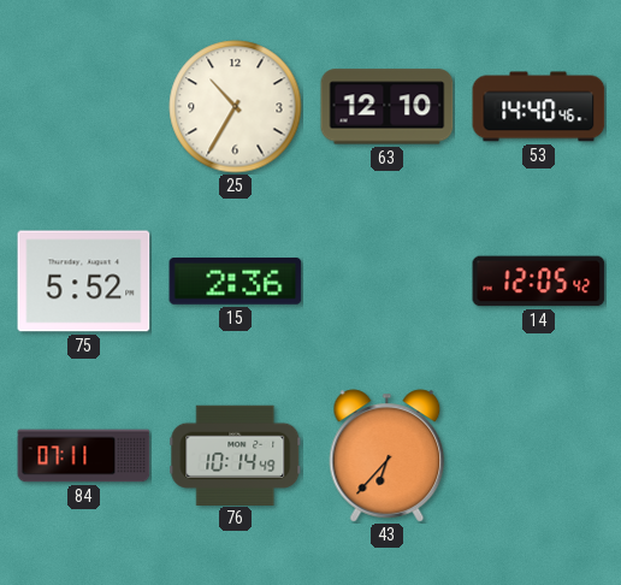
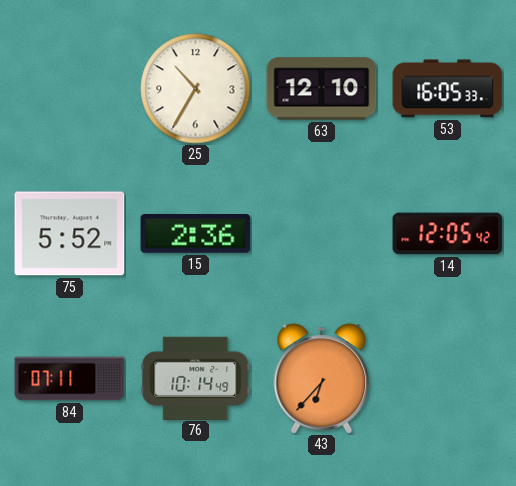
53: 14:40 -> 16:05
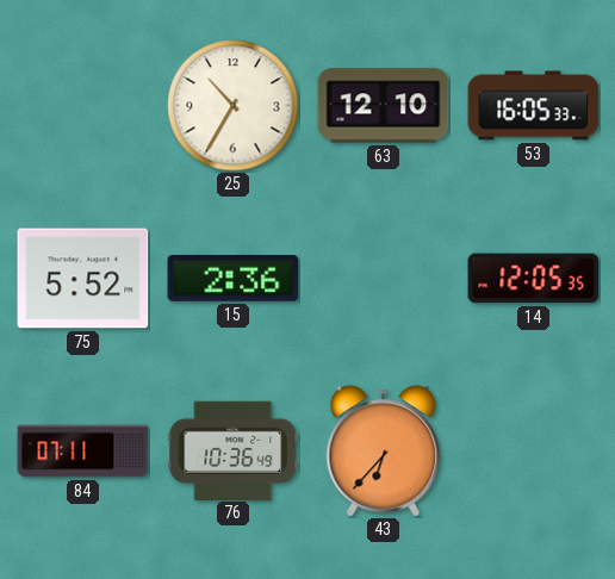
14: 12:05:42 -> 12:05:35
76: 10:14 -> 10:36
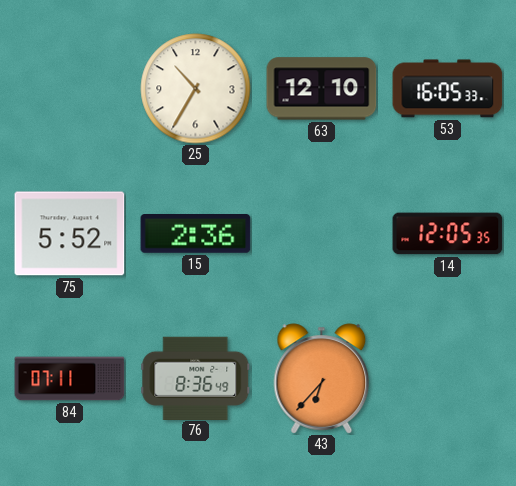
76: 10:36 -> 8:36
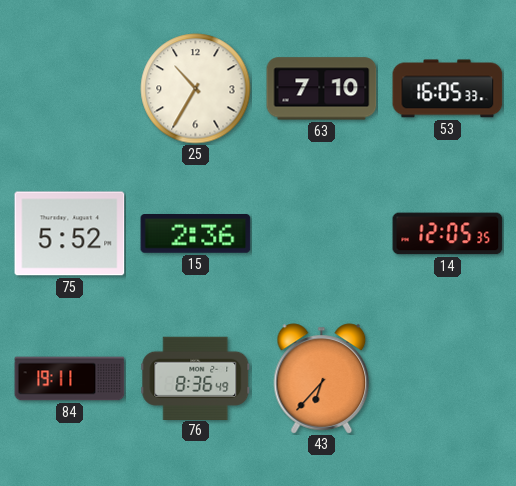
63: 12:10 -> 7:10
84: 07:11 -> 19:11
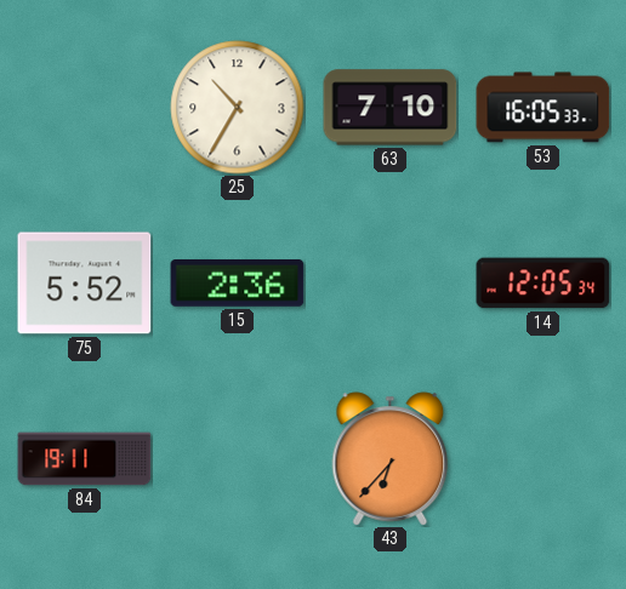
14: 12:05:35 -> 12:05:34
76: 8:36 -> none
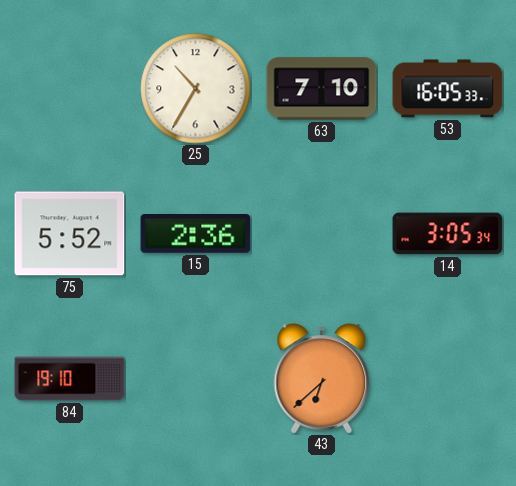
14: 12:05 -> 3:05
84: 19:11 -> 19:10
43: 6:37 -> 6:38
